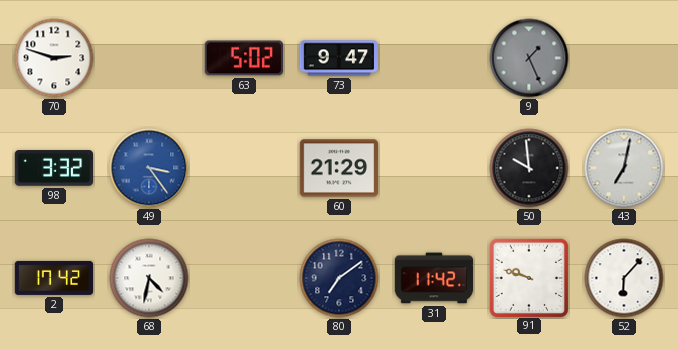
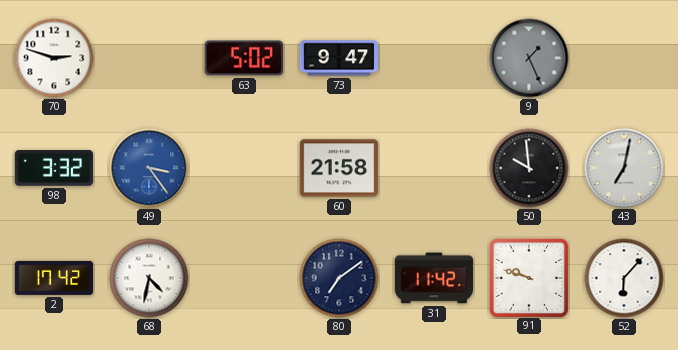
60: 21:29 -> 21:58
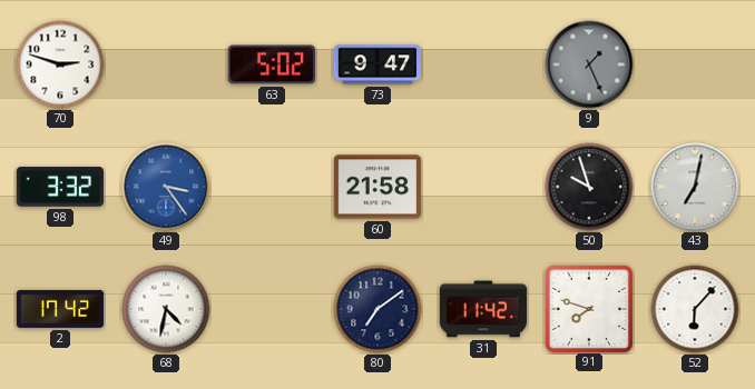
50: 9:59 -> 9:57
91: 9:48 -> 7:48
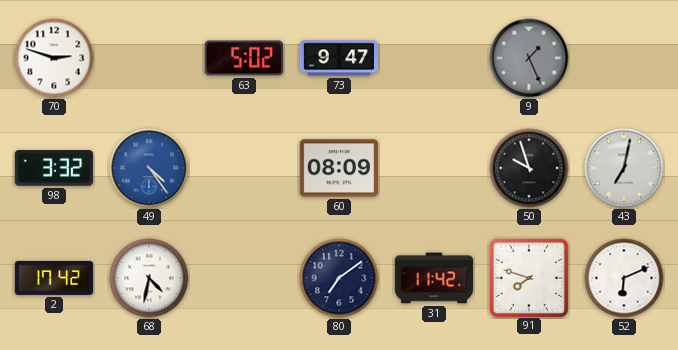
49: 3:24 -> 4:24
60: 21:58 -> 08:09
52: 6:07 -> 6:11
